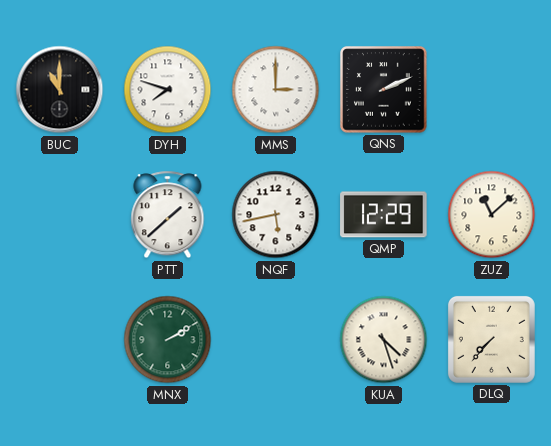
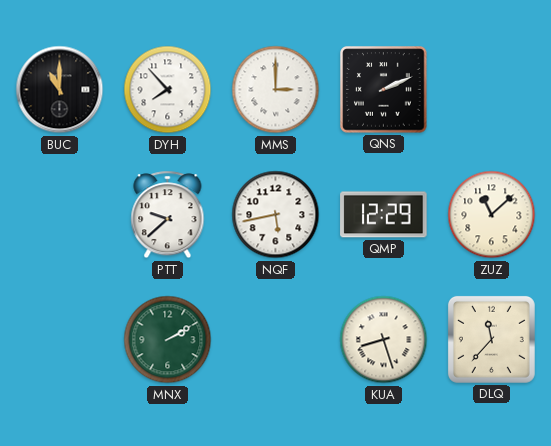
DYH: 7:48 -> 7:53
PTT: 1:38 -> 9:38
KUA: 4:27 -> 8:27
DLQ: 7:37 -> 11:37
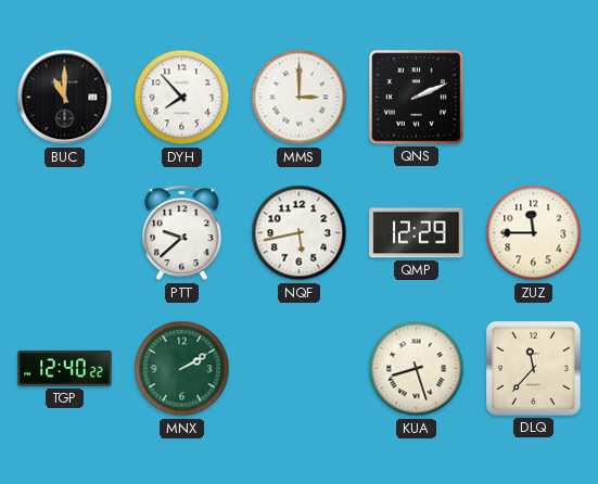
ZUZ: 11:08 -> 11:45
TGP: none -> 12:40
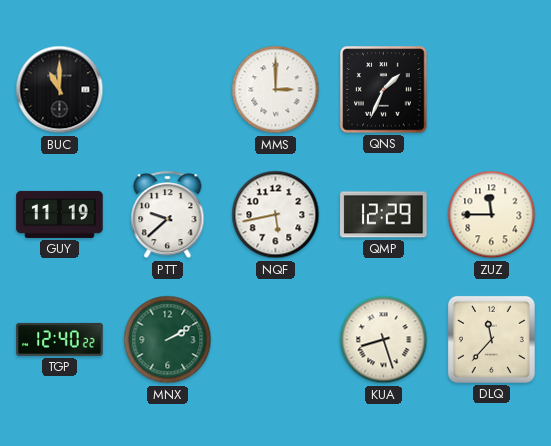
DYH: 7:53 -> none
QNS: 2:11 -> 1:34
GUY: none -> 11:19
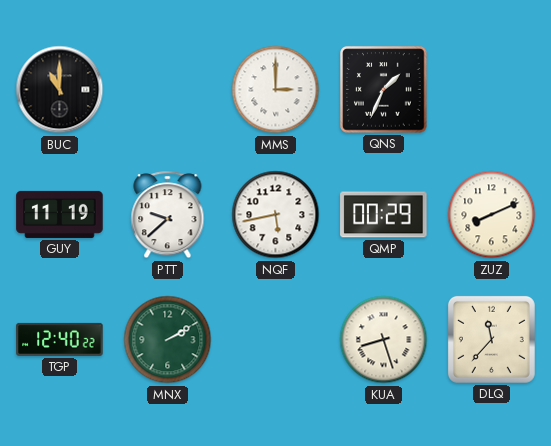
QMP: 12:29 -> 00:29
ZUZ: 11:45 -> 8:11
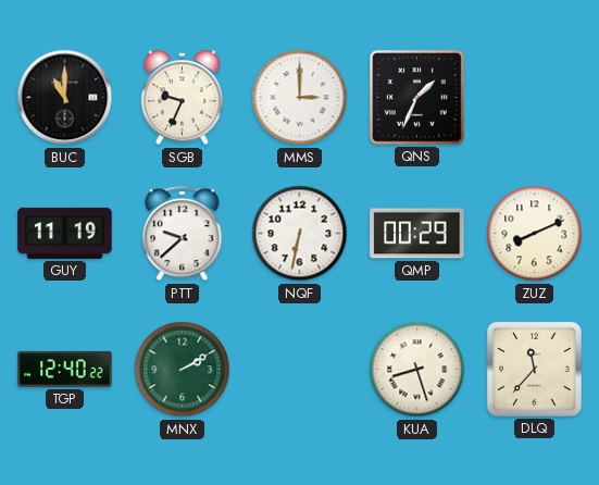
SGB: none -> 9:34
NQF: 5:43 -> 6:32
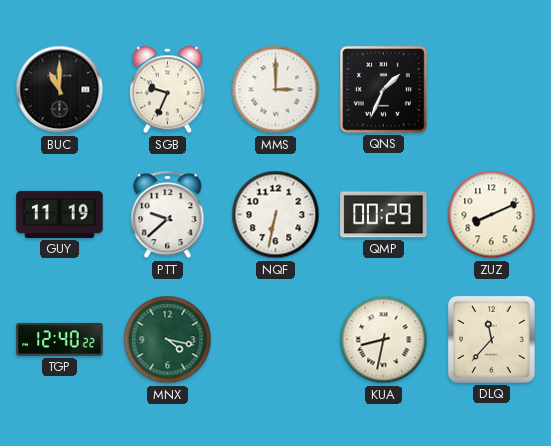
MNX: 2:10 -> 4:17
KUA: 8:27 -> 8:32
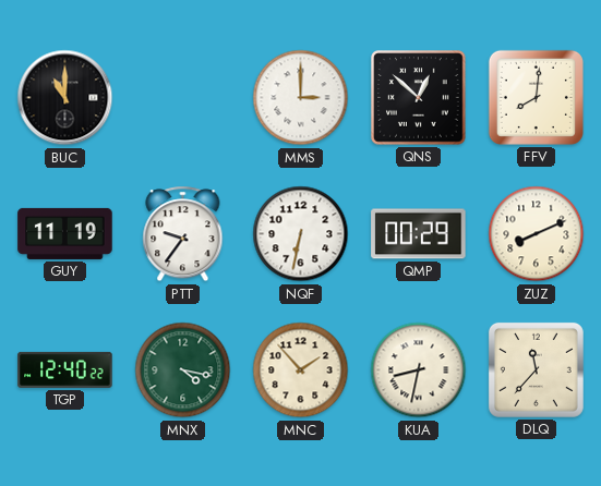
SGB: 9:34 -> none
QNS: 1:34 -> 12:52
FFV: none -> 8:01
PTT: 9:38 -> 9:36
MNC: none -> 1:53
